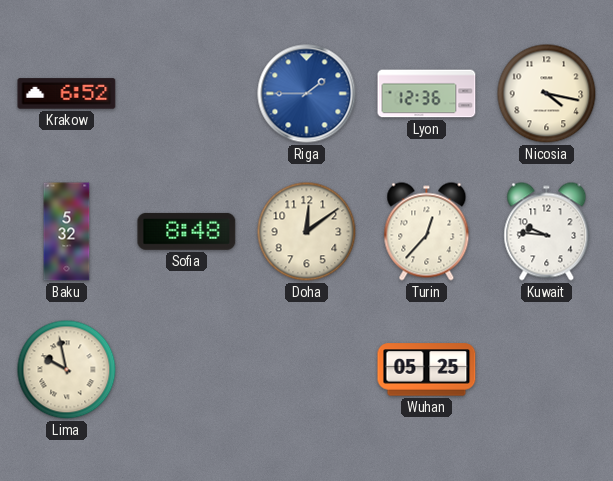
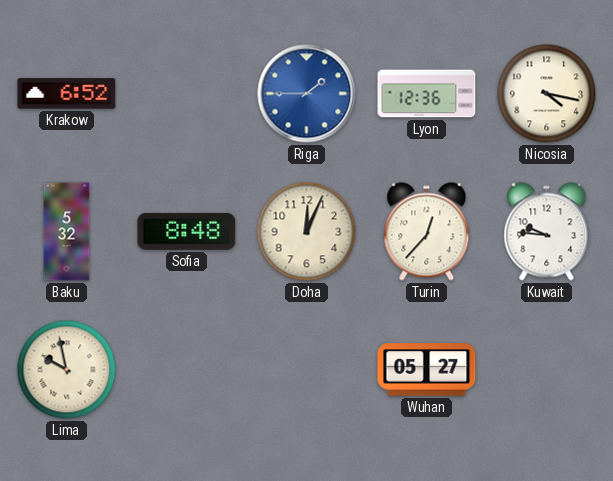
Doha: 12:09 -> 12:04
Wuhan: 05:25 -> 05:27
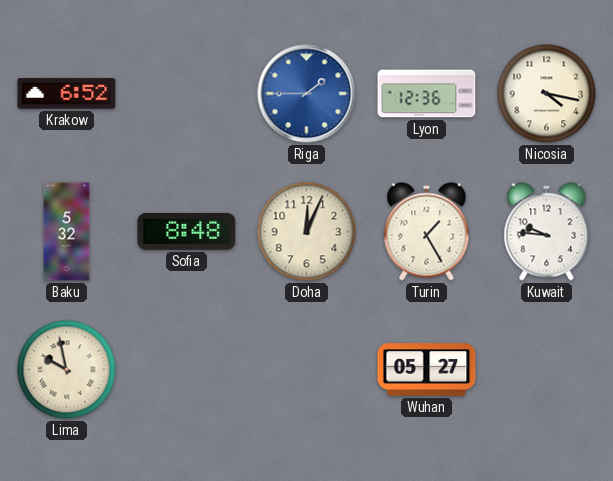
Turin: 12:37 -> 1:25
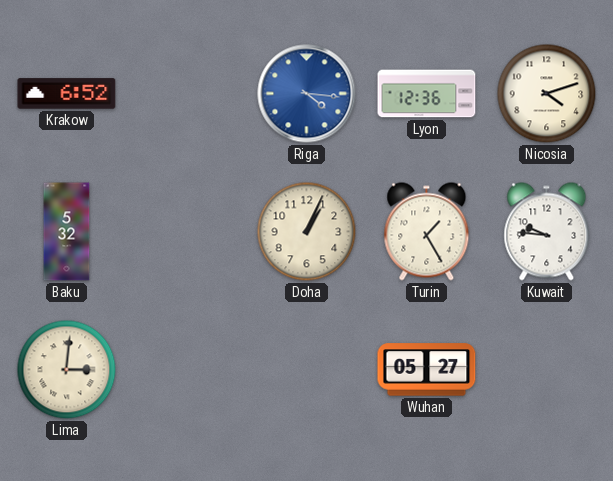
Riga: 1:45 -> 4:16
Nicosia: 4:17 -> 4:12
Sofia: 8:48 -> none
Doha: 12:04 -> 1:04
Lima: 9:58 -> 3:01
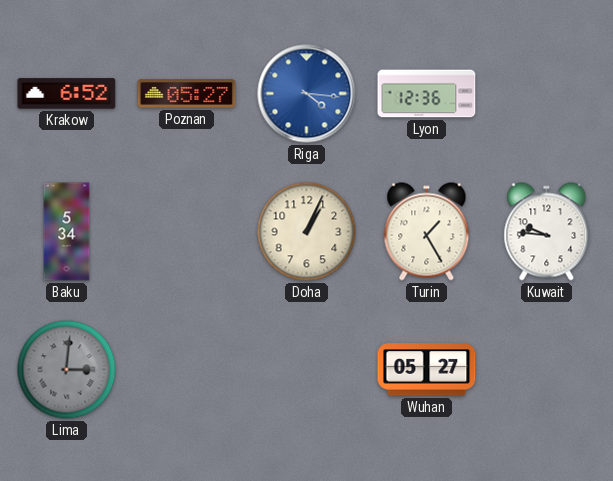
Poznan: none -> 05:27
Nicosia: 4:12 -> none
Baku: 5:32 -> 5:34
Lima dial: cream -> grey
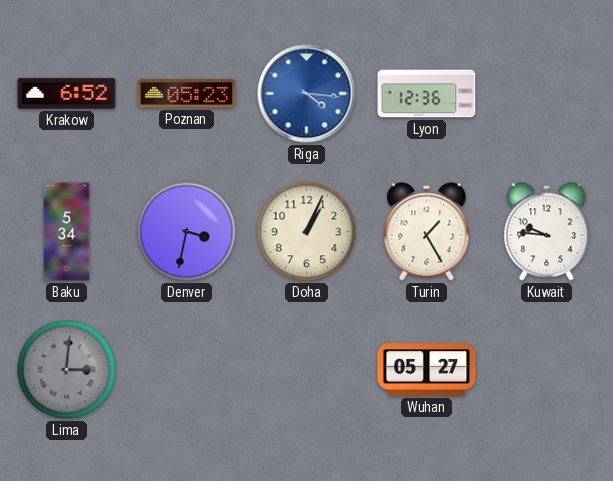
Poznan: 05:27 -> 05:23
Denver: none -> 3:32
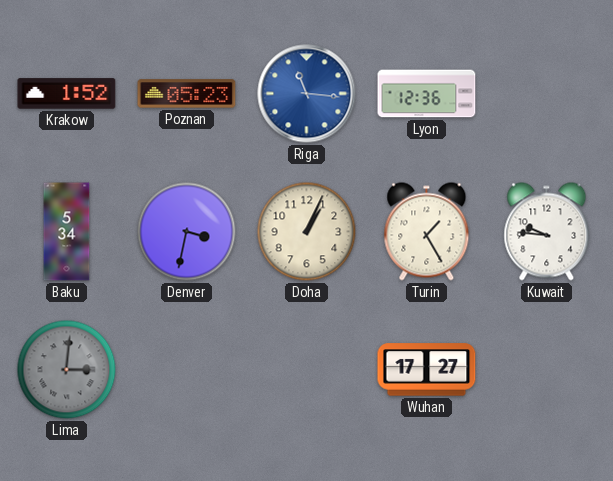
Krakow: 6:52 -> 1:52
Riga: 4:16 -> 11:16
Wuhan: 05:27 -> 17:27
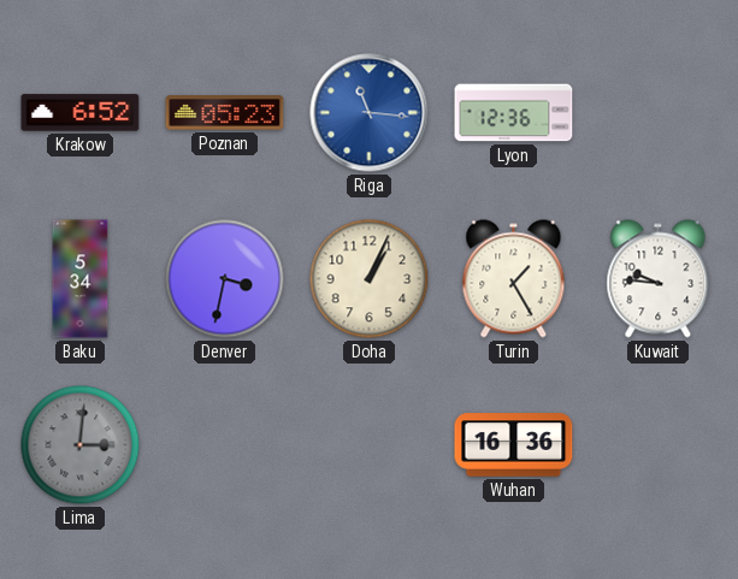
Krakow: 1:52 -> 6:52
Wuhan: 17:27 -> 16:36
